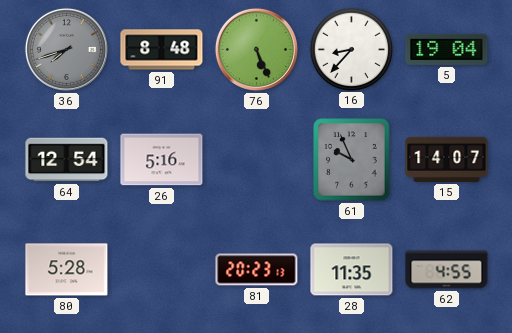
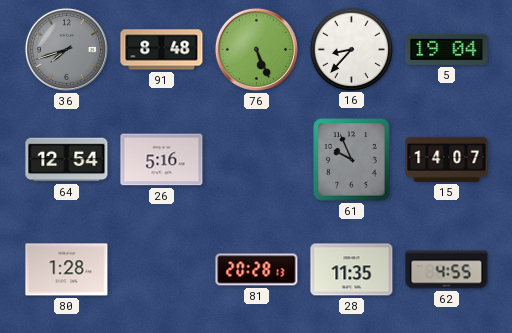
80: 5:28 -> 1:28
81: 20:23 -> 20:28
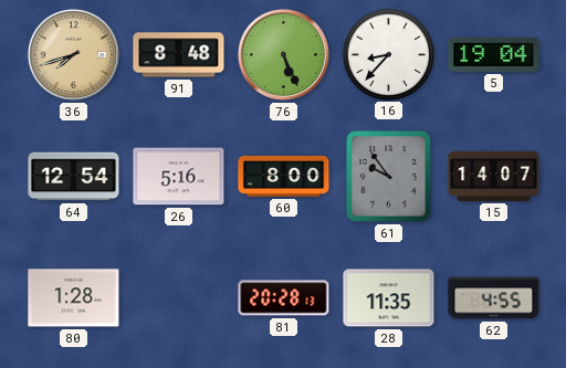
36 dial: grey -> champagne
60: none -> 8:00
61: 9:56 -> 9:54
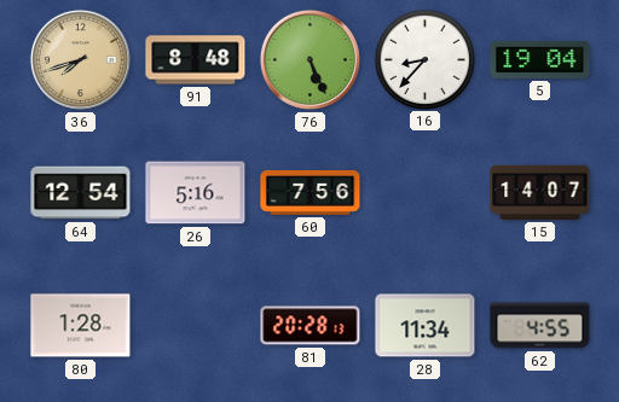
60: 8:00 -> 7:56
61: 9:54 -> none
28: 11:35 -> 11:34
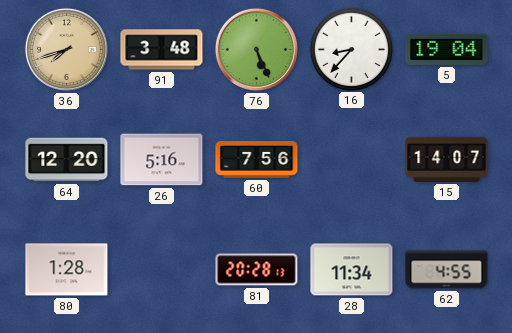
91: 8:48 -> 3:48
64: 12:54 -> 12:20
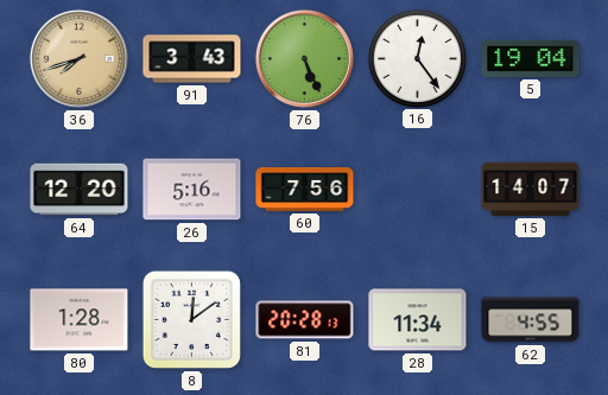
91: 3:48 -> 3:43
16: 8:37 -> 12:24
8: none -> 12:09
